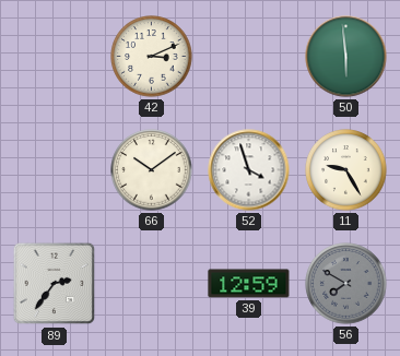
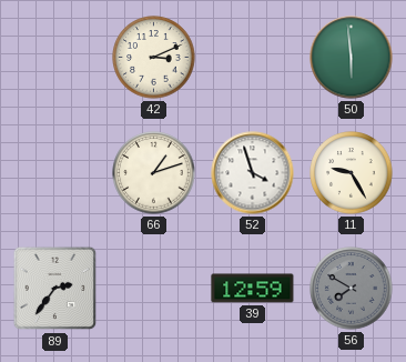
66: 10:09 -> 1:12
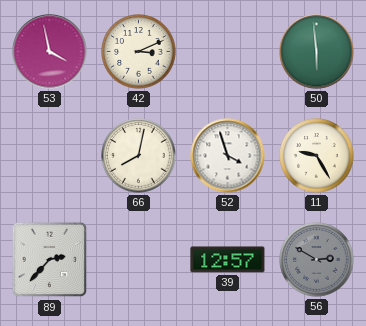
53: none -> 3:58
66: 1:12 -> 8:02
89: 2:36 -> 2:37
39: 12:59 -> 12:57
56: 7:50 -> 2:50
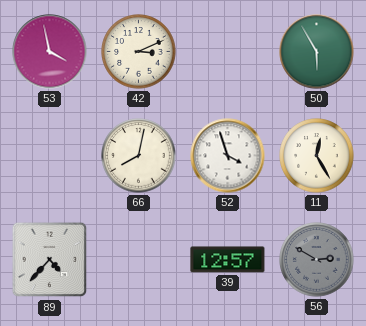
50: 5:59 -> 5:55
11: 9:25 -> 12:25
89: 2:37 -> 4:37
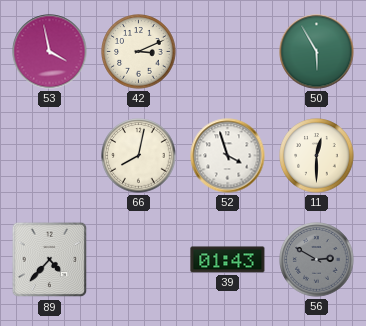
11: 12:25 -> 12:30
39: 12:57 -> 01:43
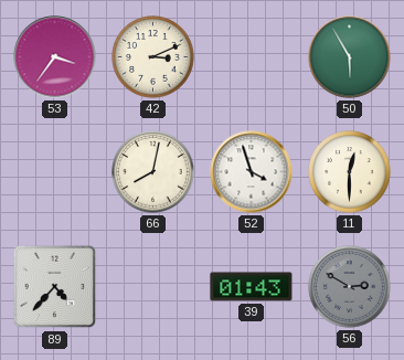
53: 3:58 -> 3:36
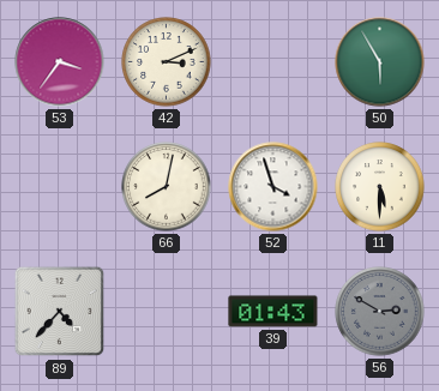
11: 12:30 -> 5:30
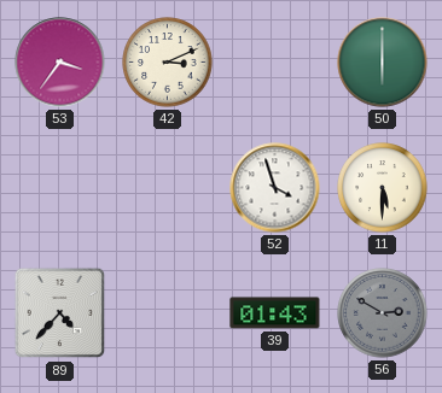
50: 5:55 -> 6:00
66: 8:02 -> none
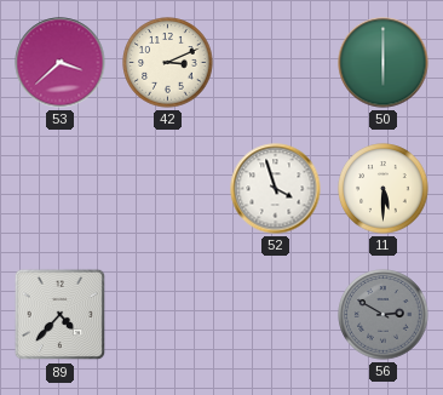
53: 3:36 -> 3:38
39: 01:43 -> none
